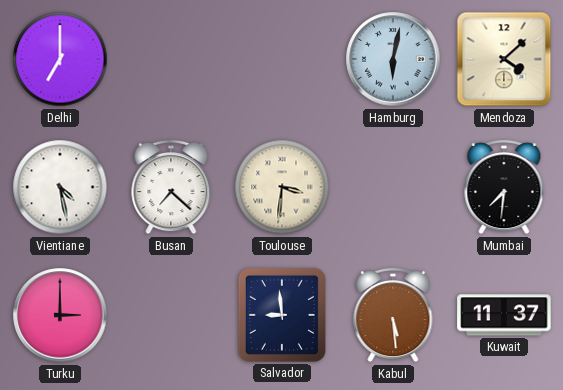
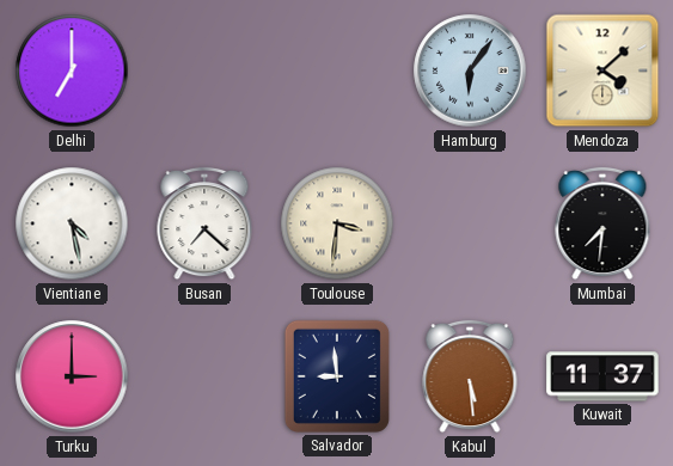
Hamburg: 6:02 -> 6:06
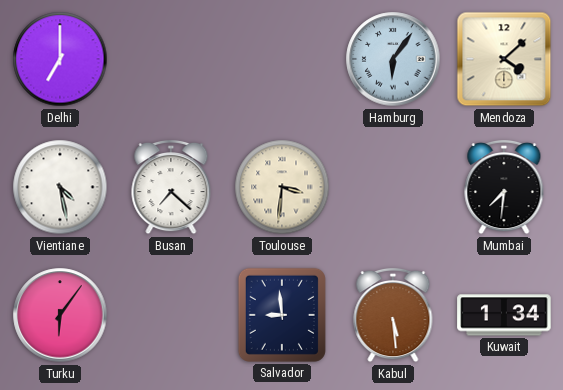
Turku: 3:00 -> 6:06
Kuwait: 11:37 -> 1:34
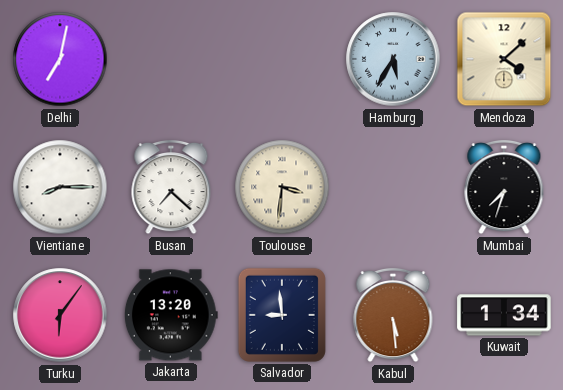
Delhi: 7:00 -> 7:02
Hamburg: 6:06 -> 5:35
Vientiane: 4:28 -> 8:15
Mumbai: 7:31 -> 7:33
Jakarta: none -> 13:20
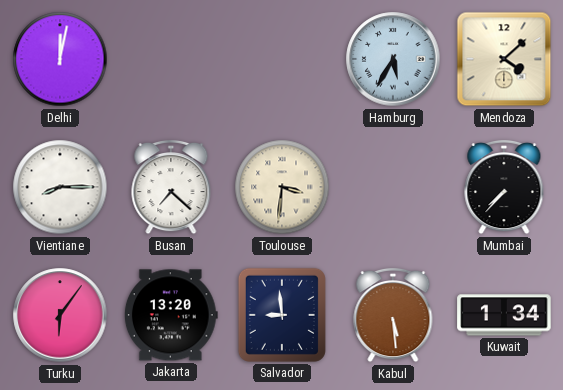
Delhi: 7:02 -> 12:02
Mumbai: 7:33 -> 7:37
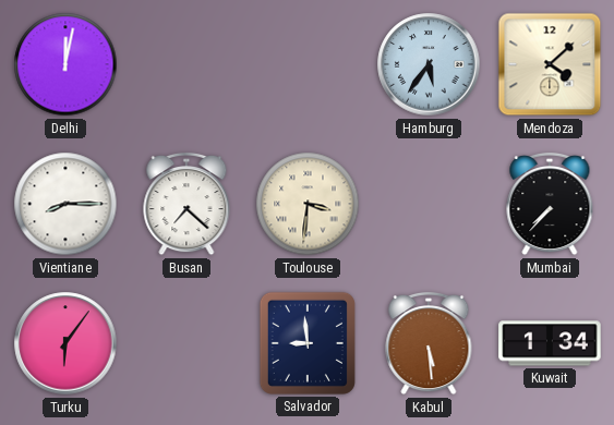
Hamburg: 5:35 -> 5:36
Jakarta: 13:20 -> none
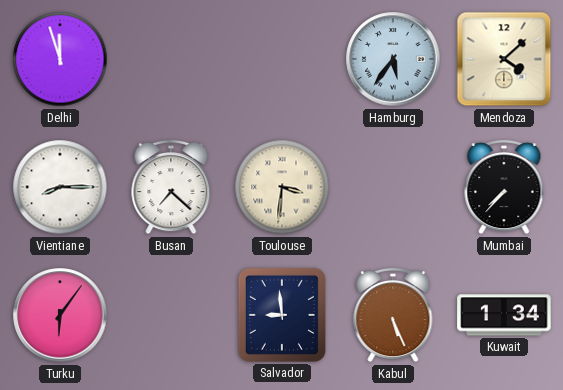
Delhi: 12:02 -> 11:57
Kabul: 5:29 -> 5:26
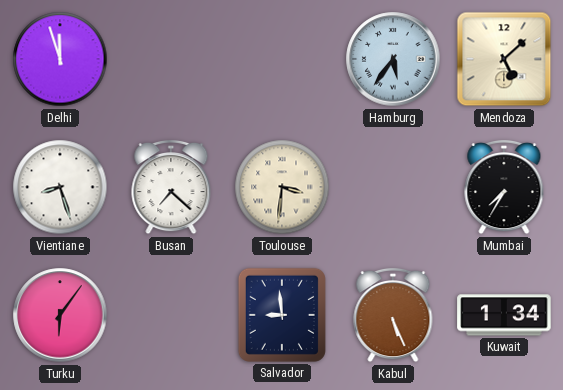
Mendoza: 4:08 -> 5:08
Vientiane: 8:15 -> 8:27
Mumbai: 7:37 -> 7:35
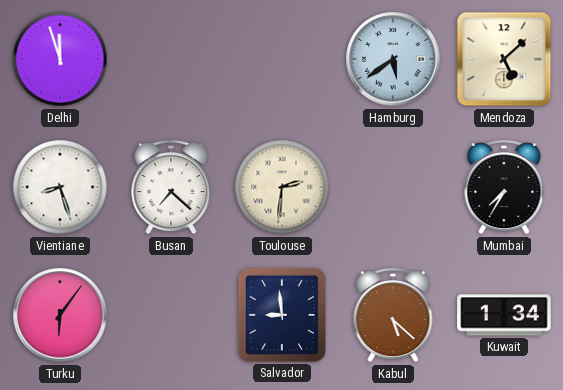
Hamburg: 5:36 -> 5:39
Toulouse: 3:31 -> 2:31
Kabul: 5:26 -> 5:22
